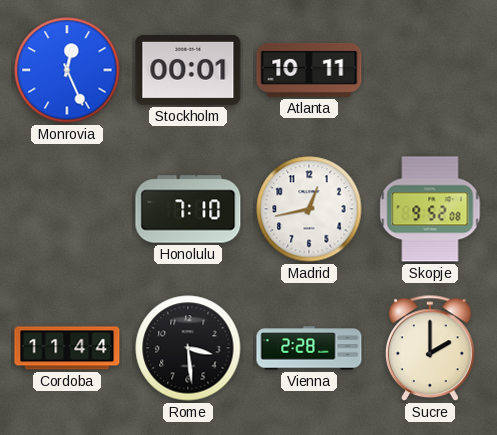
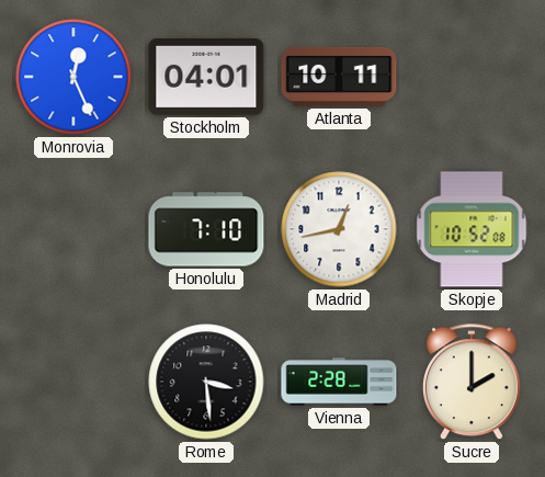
Stockholm: 00:01 -> 04:01
Skopje: 9:52 -> 10:52
Cordoba: 11:44 -> none
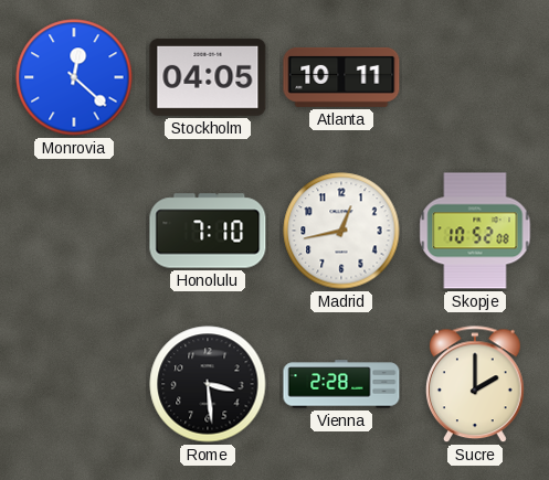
Monrovia: 12:26 -> 12:22
Stockholm: 04:01 -> 04:05
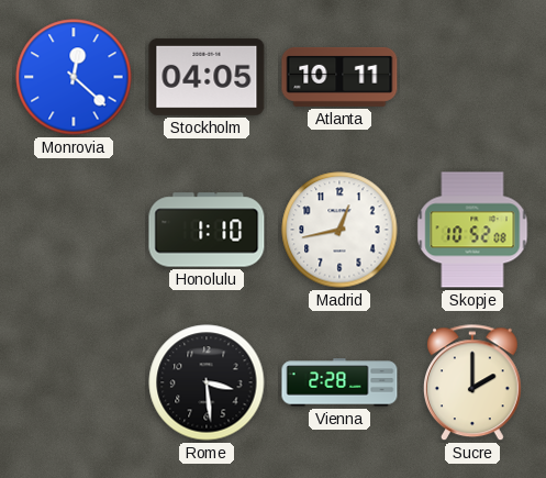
Honolulu: 7:10 -> 1:10
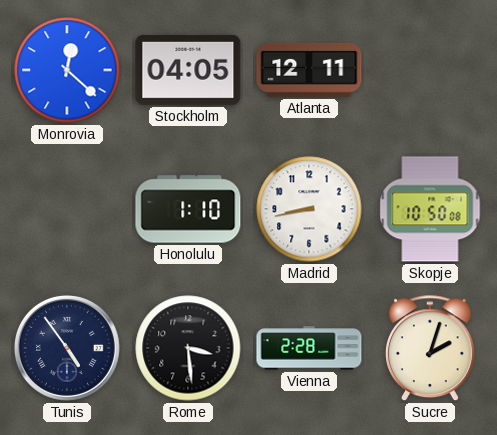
Atlanta: 10:11 -> 12:11
Madrid: 12:43 -> 8:43
Skopje: 10:52 -> 10:50
Tunis: none -> 4:54
Sucre: 2:00 -> 2:03
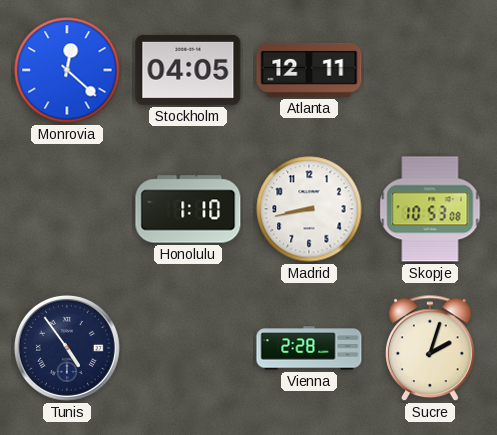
Skopje: 10:50 -> 10:53
Rome: 3:29 -> none
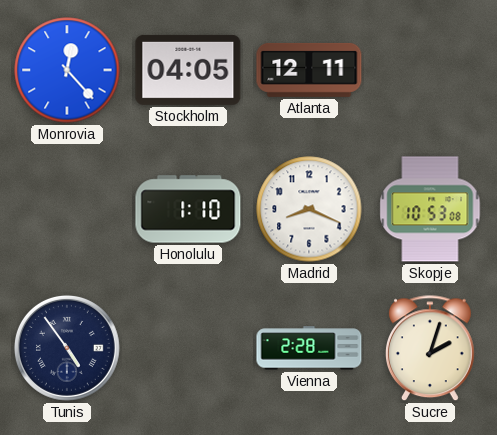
Monrovia: 12:22 -> 12:23
Madrid: 8:43 -> 8:19
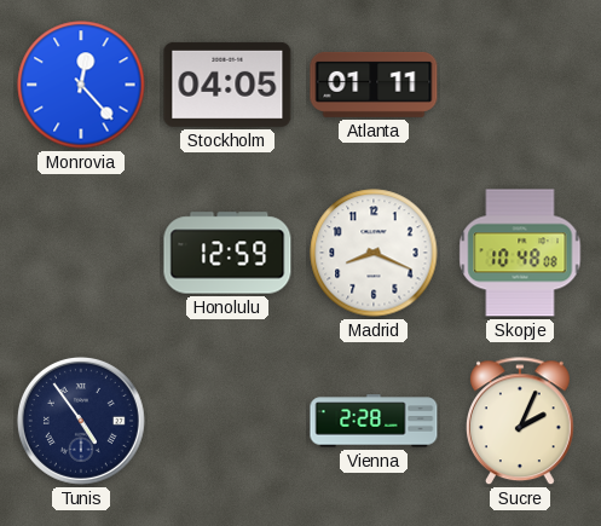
Atlanta: 12:11 -> 01:11
Honolulu: 1:10 -> 12:59
Skopje: 10:53 -> 10:48
Sucre: 2:03 -> 2:04
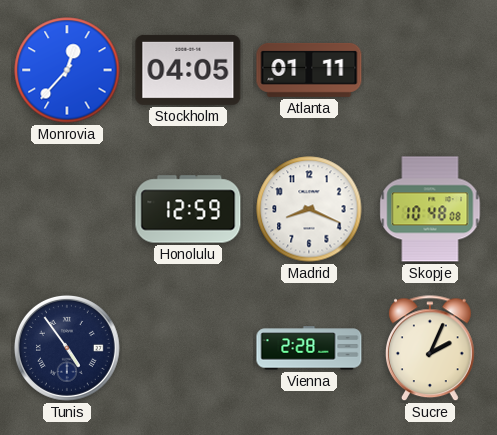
Monrovia: 12:23 -> 12:37
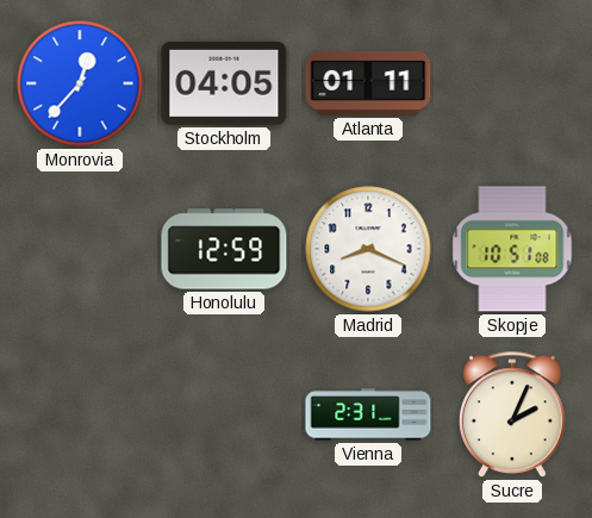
Skopje: 10:48 -> 10:51
Tunis: 4:54 -> none
Vienna: 2:28 -> 2:31
